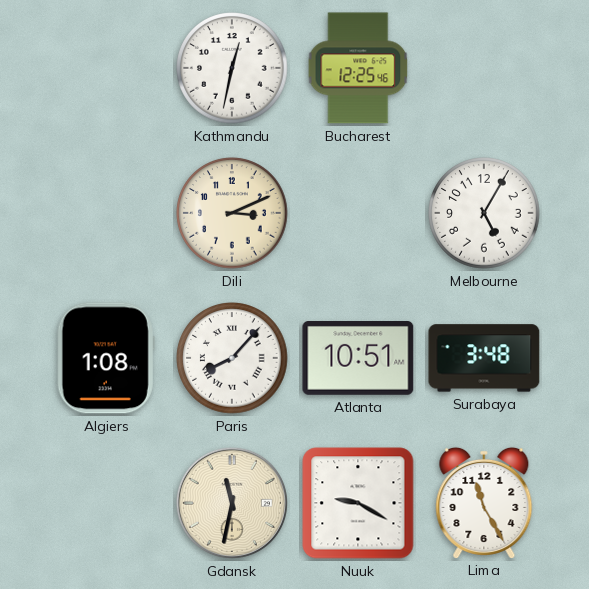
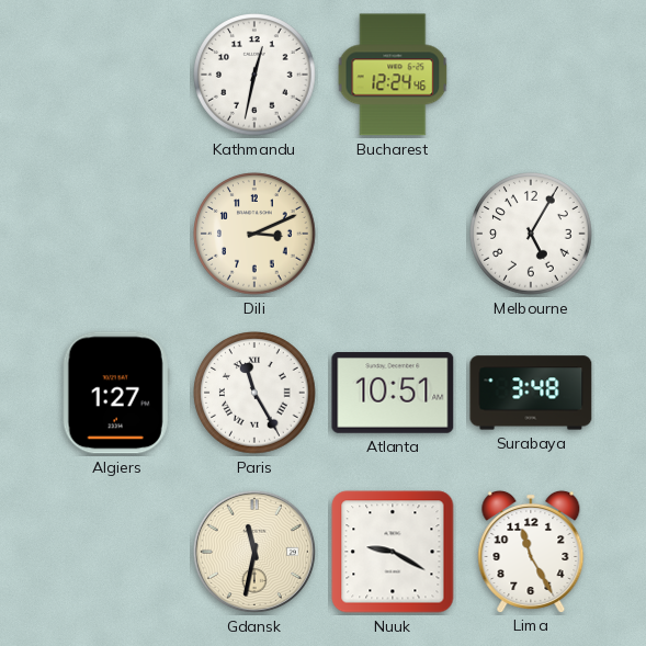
Bucharest: 12:25 -> 12:24
Algiers: 1:08 -> 1:27
Paris: 8:07 -> 11:25
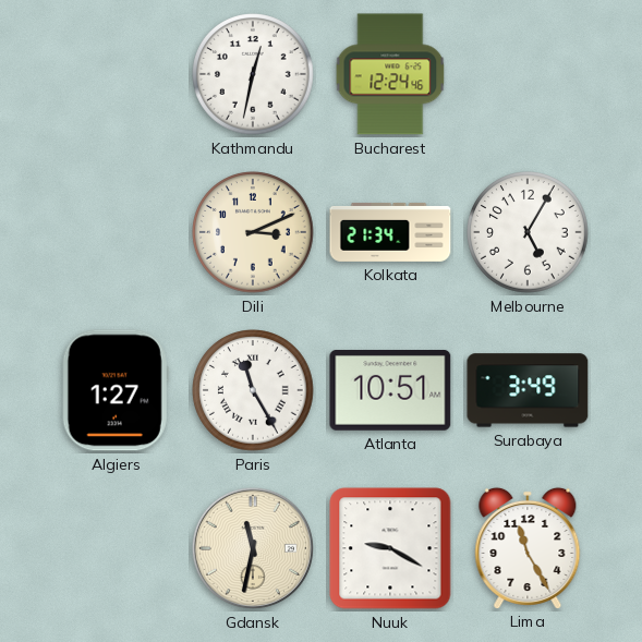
Kolkata: none -> 21:34
Surabaya: 3:48 -> 3:49
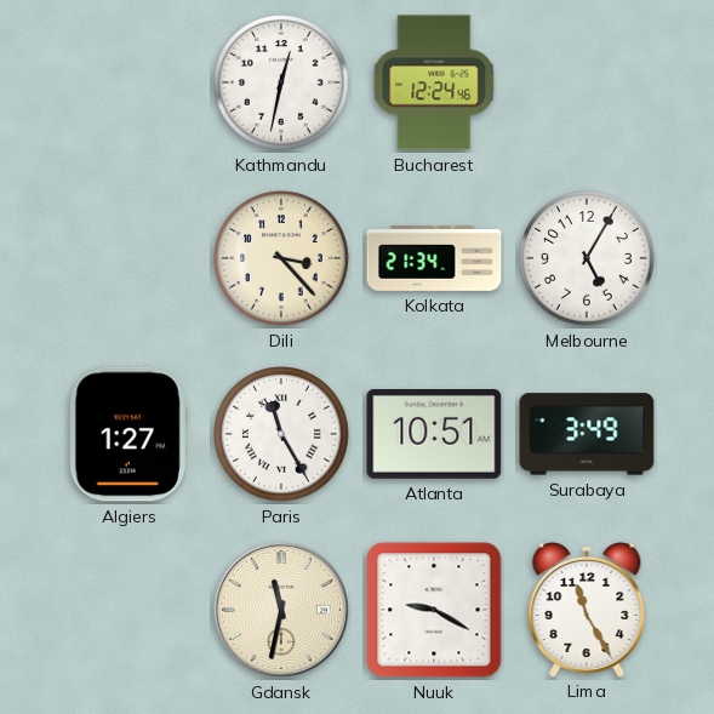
Dili: 3:11 -> 3:23
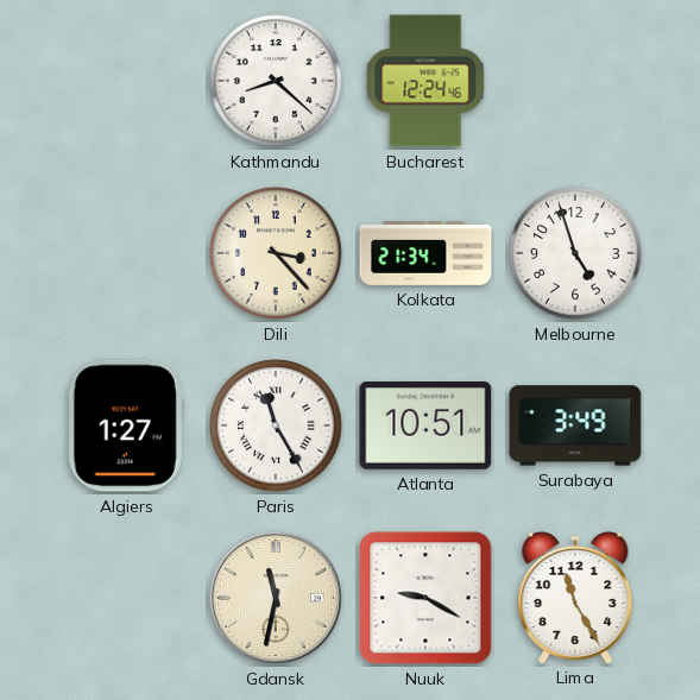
Kathmandu: 12:32 -> 8:22
Melbourne: 5:05 -> 4:57
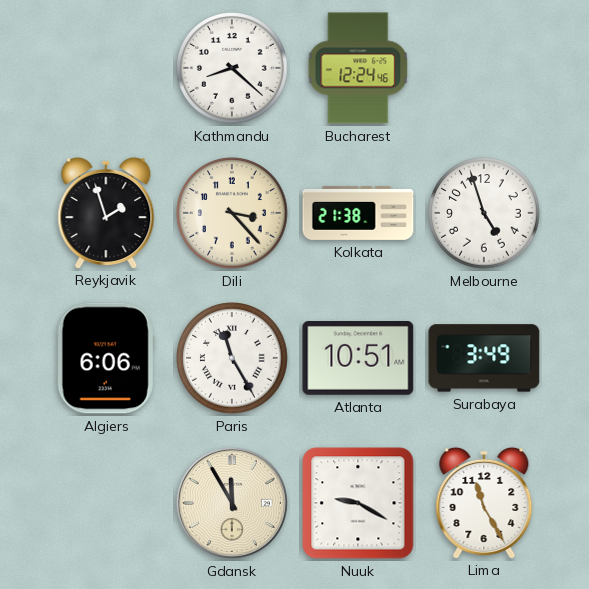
Reykjavik: none -> 1:57
Kolkata: 21:34 -> 21:38
Algiers: 1:27 -> 6:06
Gdansk: 11:32 -> 11:55
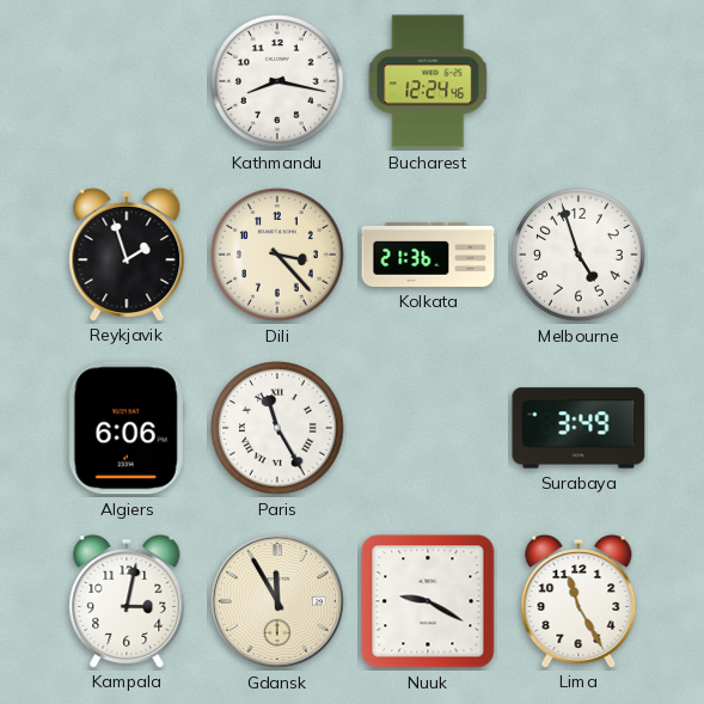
Kathmandu: 8:22 -> 8:17
Kolkata: 21:38 -> 21:36
Atlanta: 10:51 -> none
Kampala: none -> 3:02
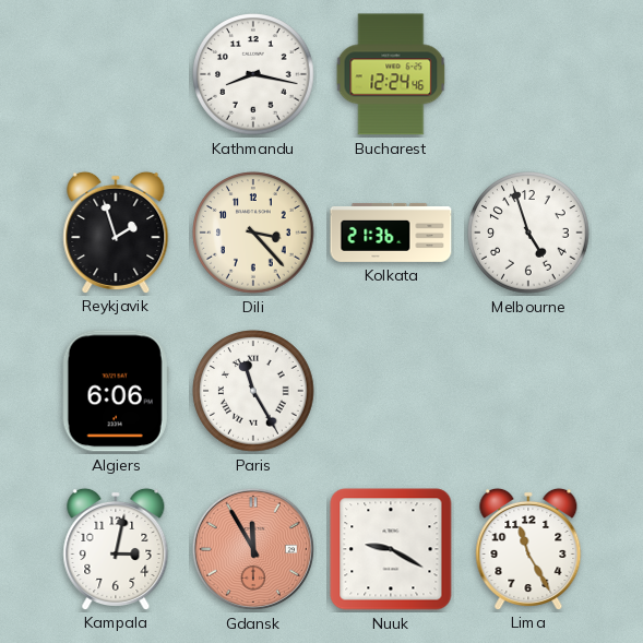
Surabaya: 3:49 -> none
Gdansk dial: cream -> salmon
